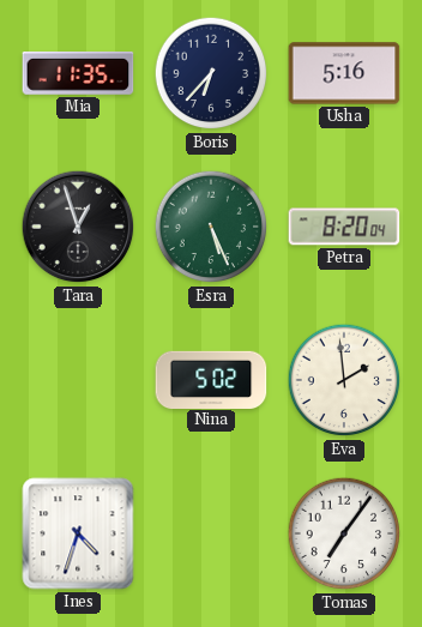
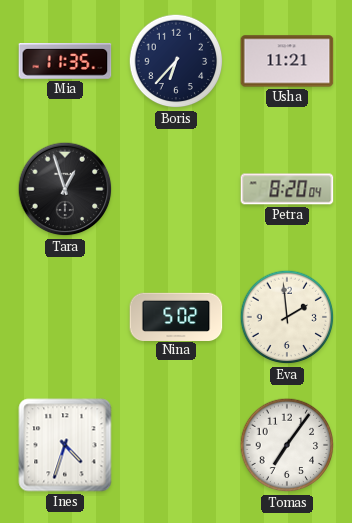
Usha: 5:16 -> 11:21
Esra: 5:26 -> none
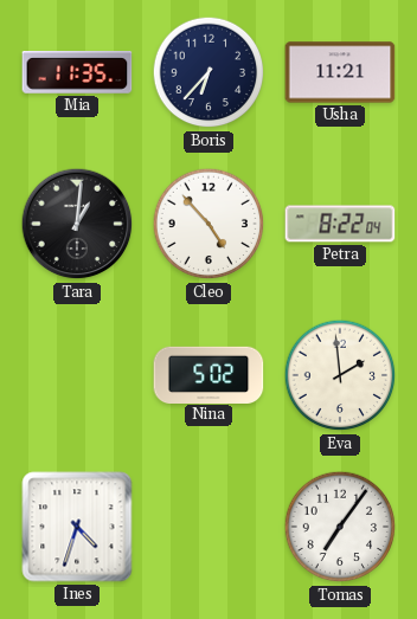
Tara: 12:57 -> 1:01
Cleo: none -> 4:53
Petra: 8:20 -> 8:22
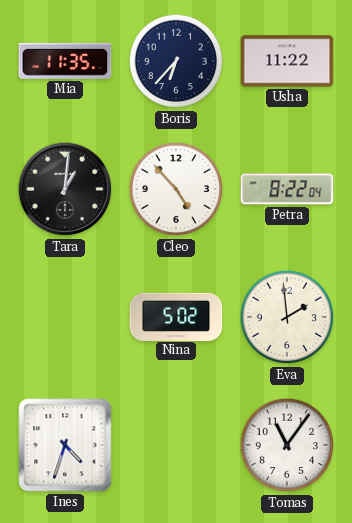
Usha: 11:21 -> 11:22
Tomas: 7:06 -> 11:06
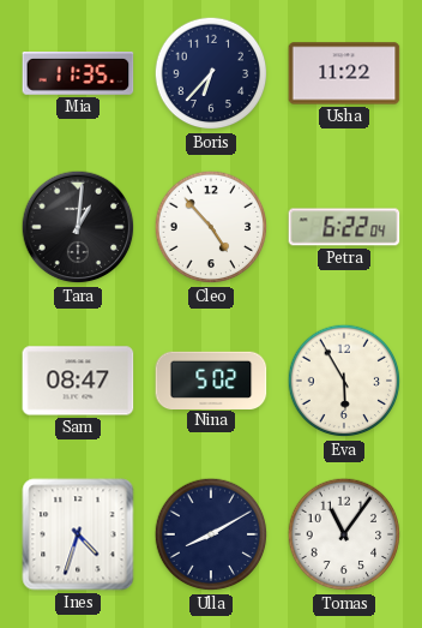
Petra: 8:22 -> 6:22
Sam: none -> 08:47
Eva: 1:59 -> 5:55
Ulla: none -> 8:10
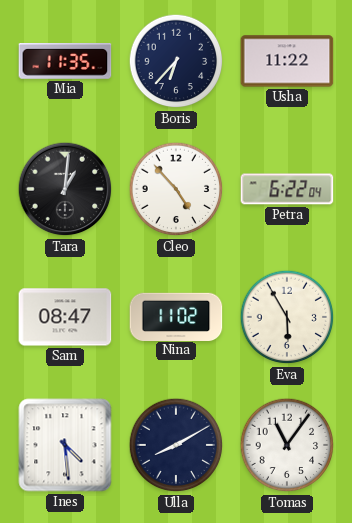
Nina: 5:02 -> 11:02
Ines: 4:33 -> 4:29
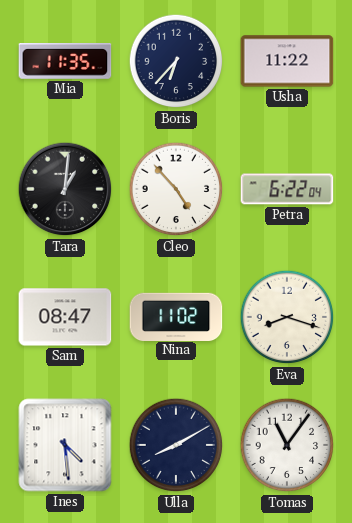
Eva: 5:55 -> 8:18
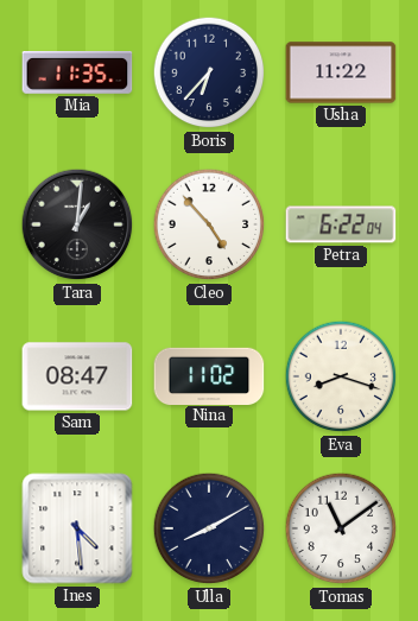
Tomas: 11:06 -> 11:09
